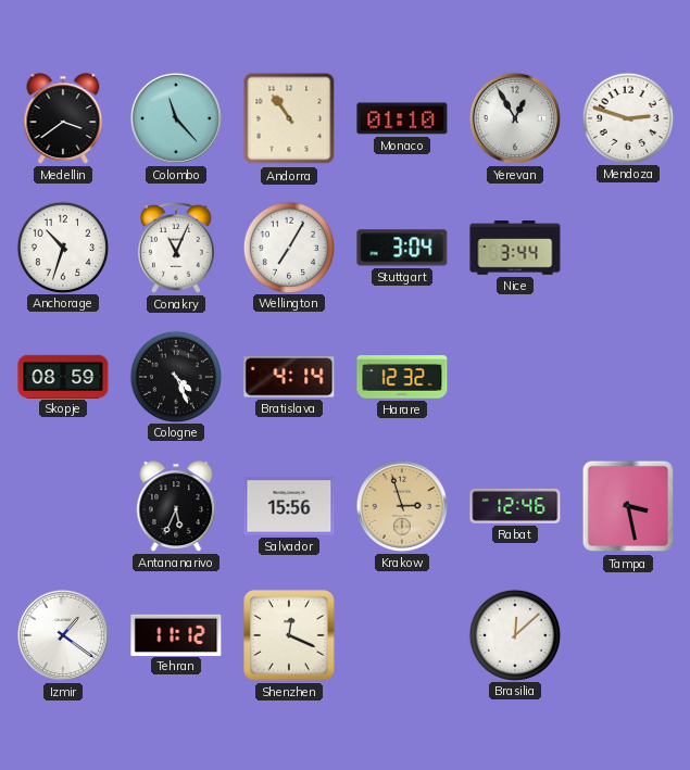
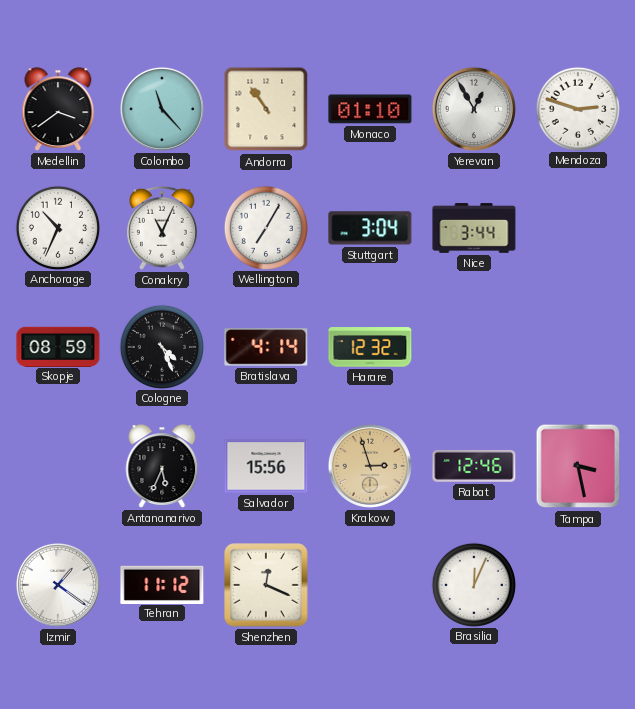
Anchorage: 10:33 -> 10:34
Brasilia: 12:08 -> 12:04
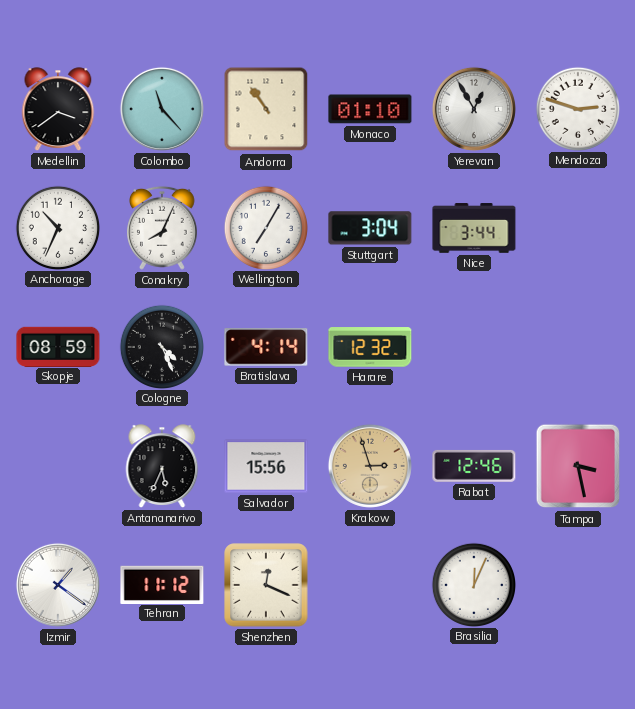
Conakry: 11:04 -> 8:04
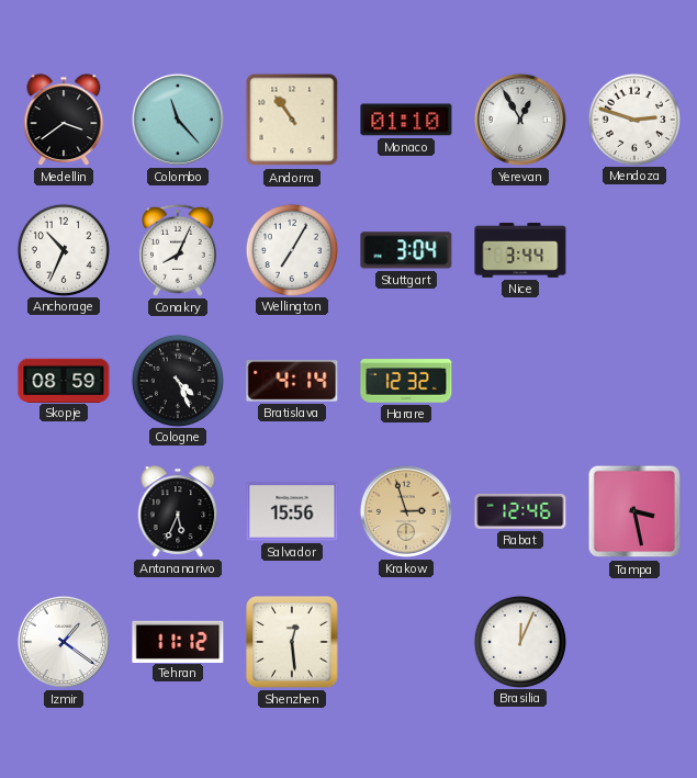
Shenzhen: 12:19 -> 12:29
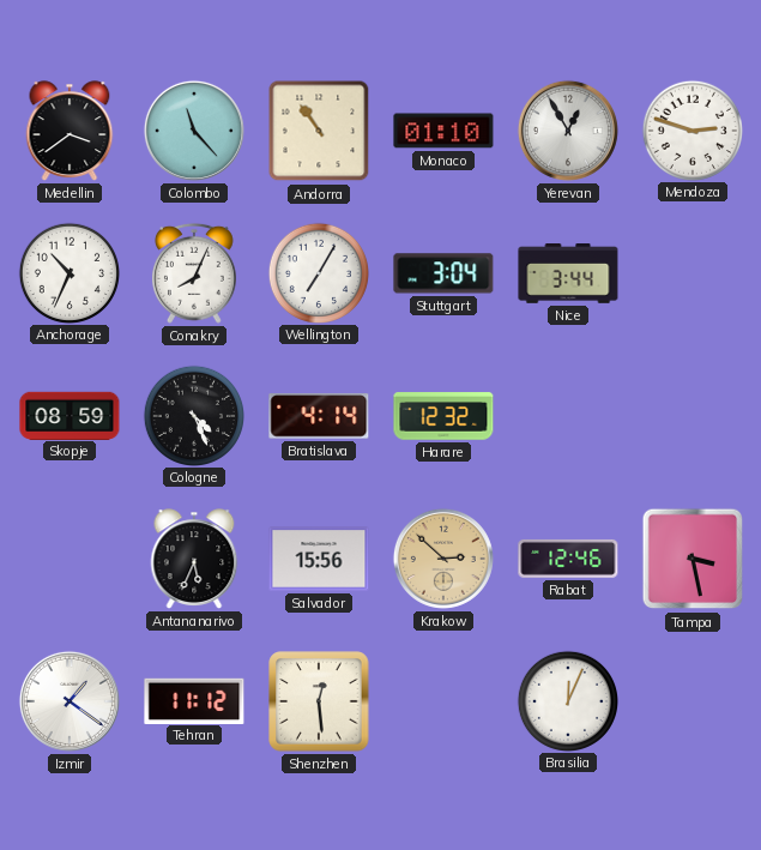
Krakow: 2:57 -> 2:52
